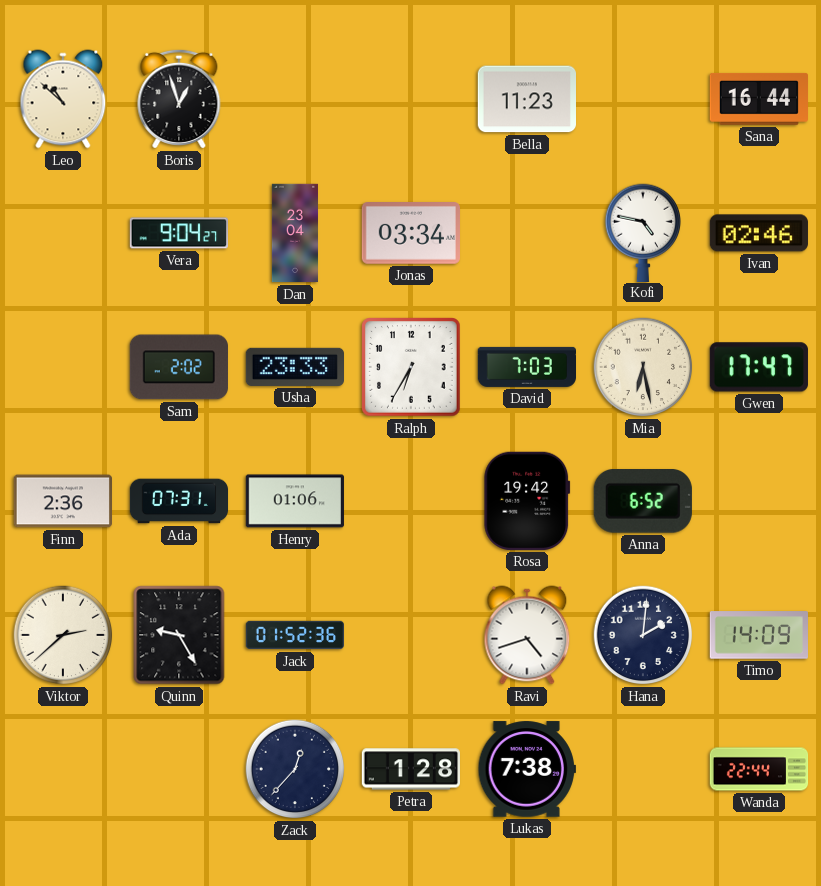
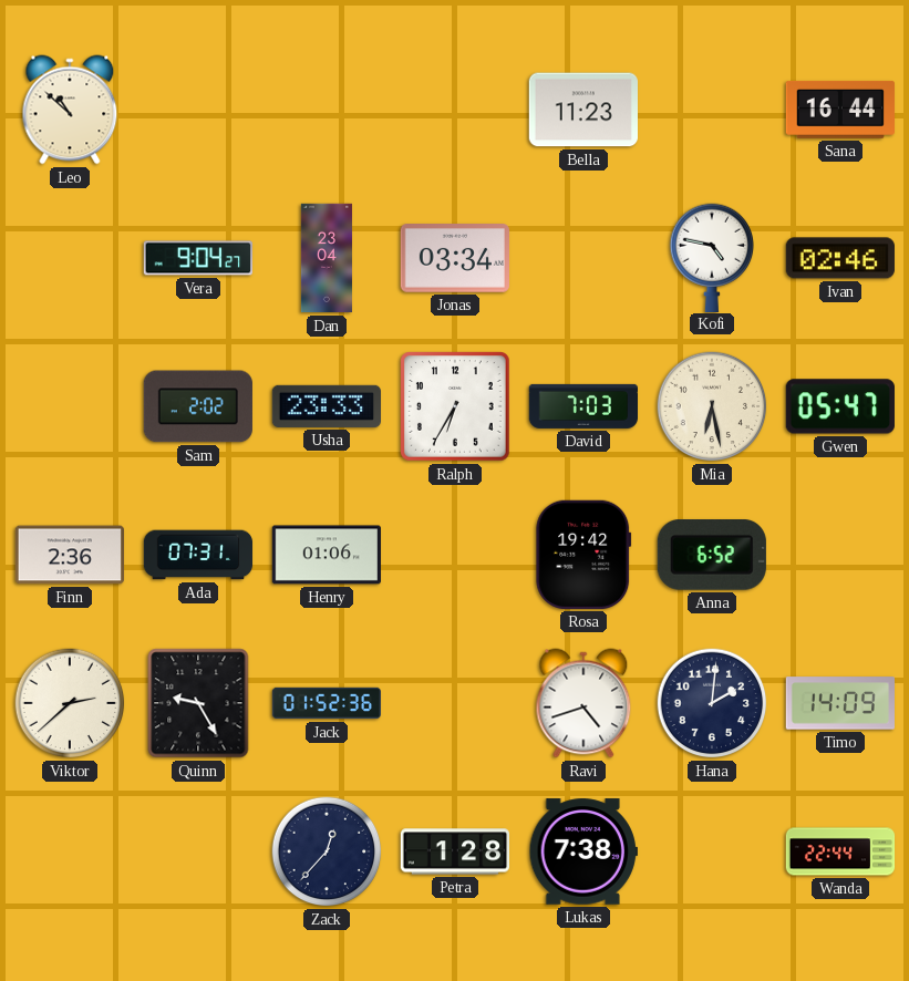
Boris: 12:57 -> none
Gwen: 17:47 -> 05:47
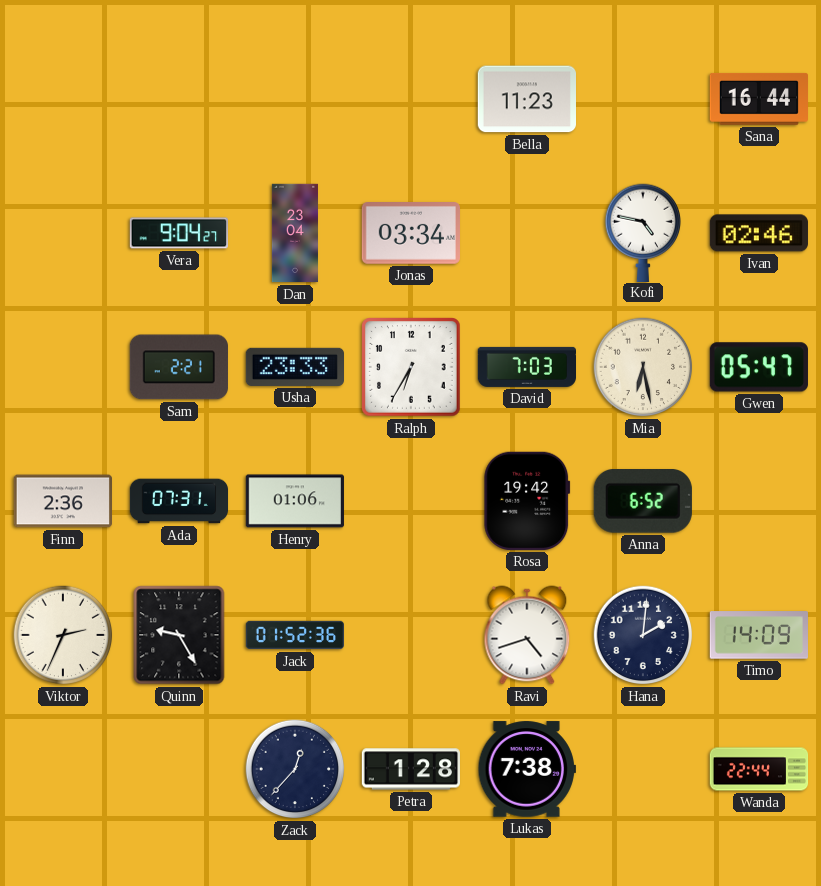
Leo: 10:52 -> none
Sam: 2:02 -> 2:21
Viktor: 2:38 -> 2:34
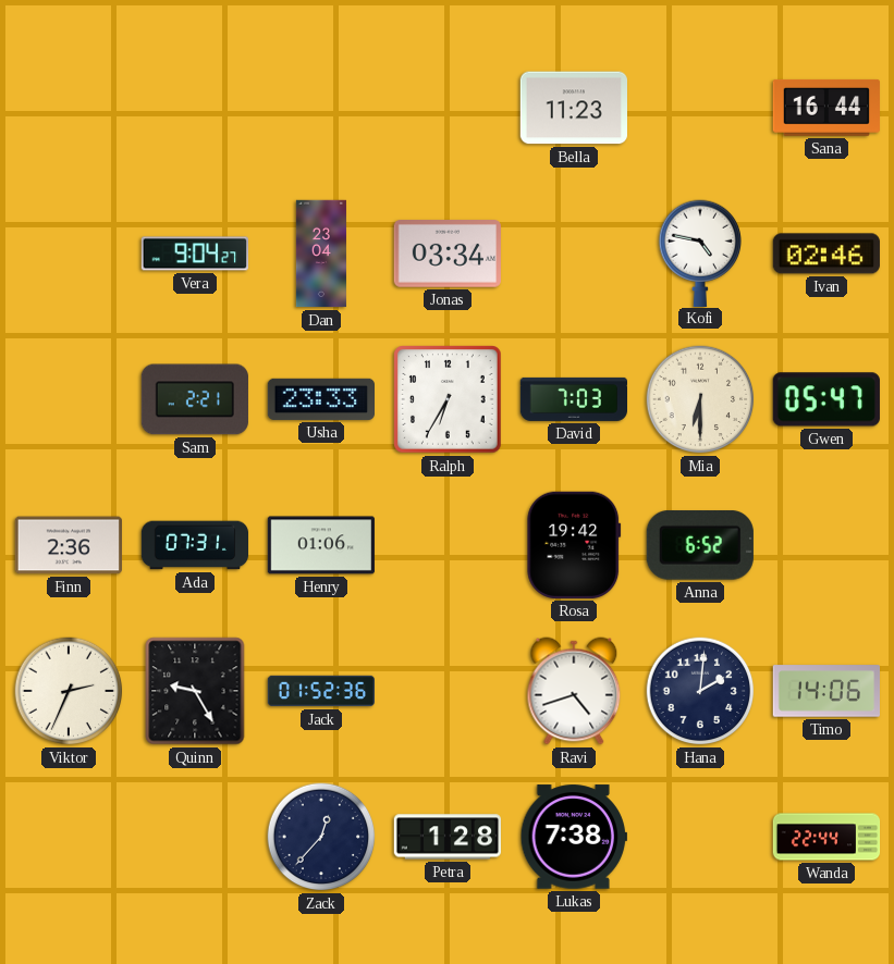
Mia: 6:28 -> 6:30
Timo: 14:09 -> 14:06
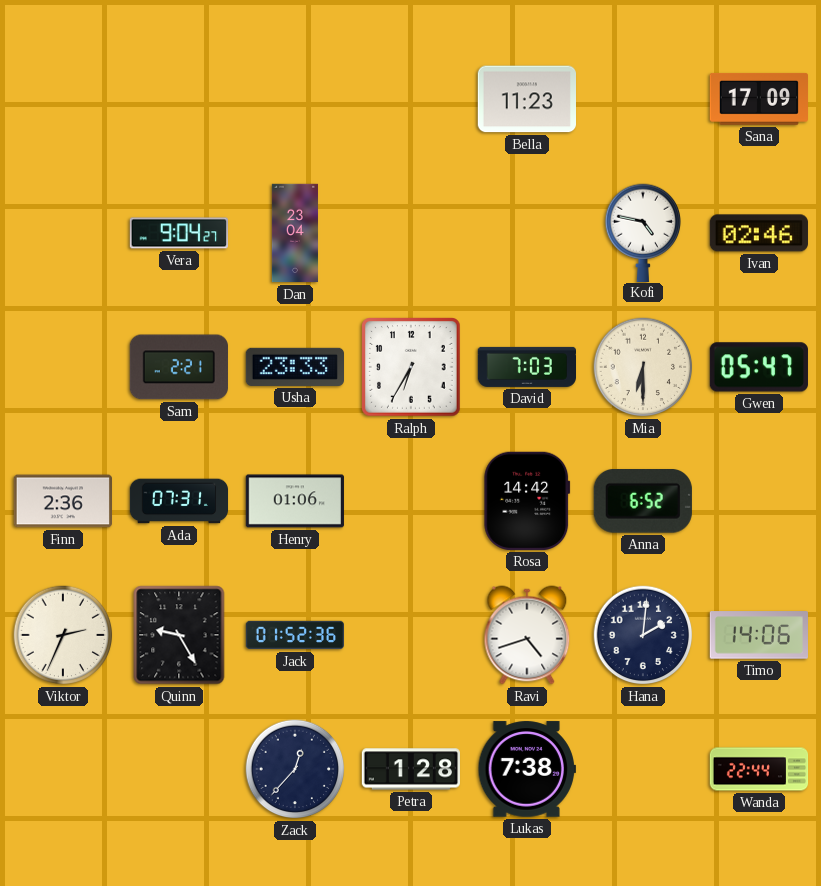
Sana: 16:44 -> 17:09
Jonas: 03:34 -> none
Rosa: 19:42 -> 14:42
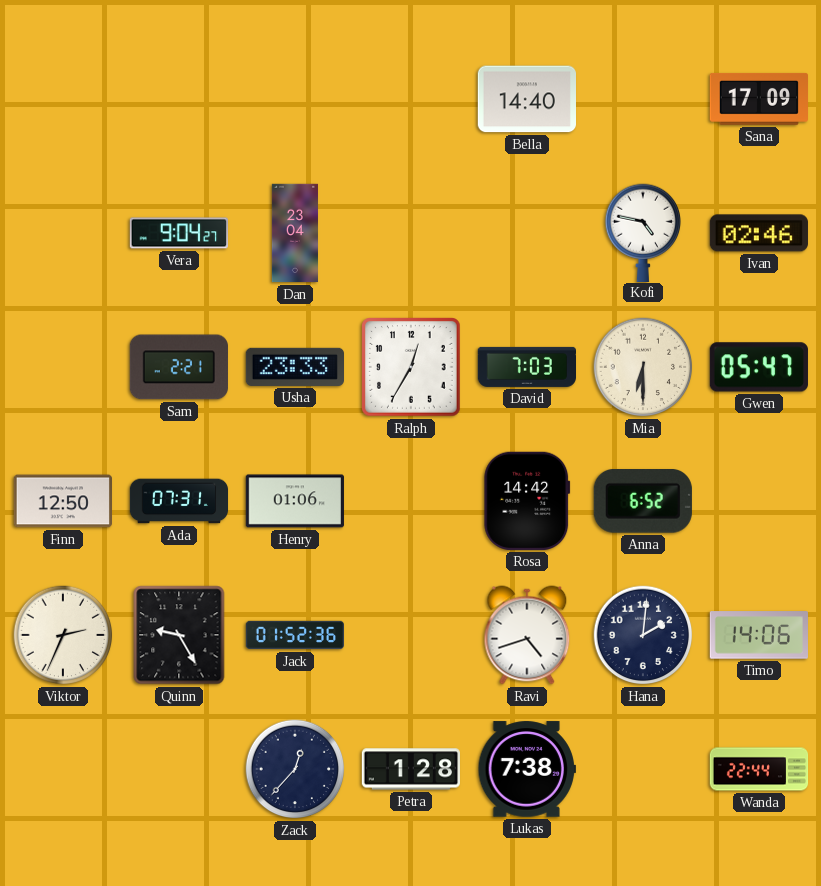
Bella: 11:23 -> 14:40
Ralph: 6:35 -> 12:35
Finn: 2:36 -> 12:50
